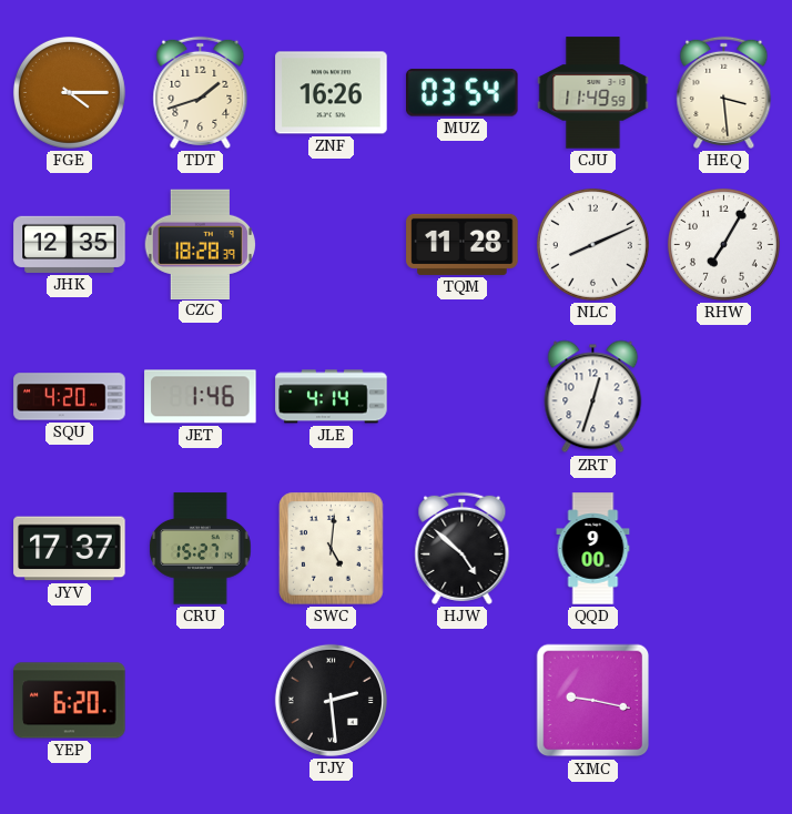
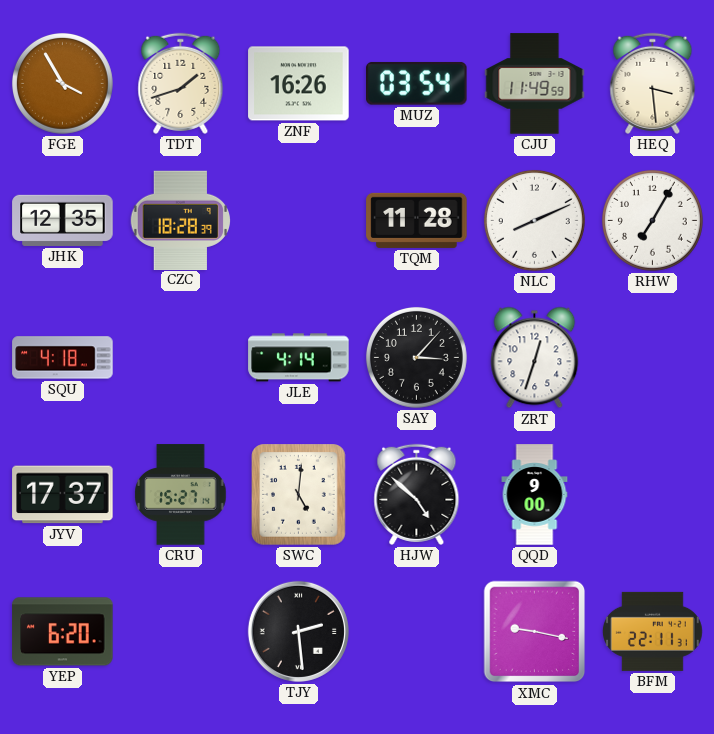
FGE: 4:15 -> 3:55
SQU: 4:20 -> 4:18
JET: 1:46 -> none
SAY: none -> 3:07
BFM: none -> 22:11
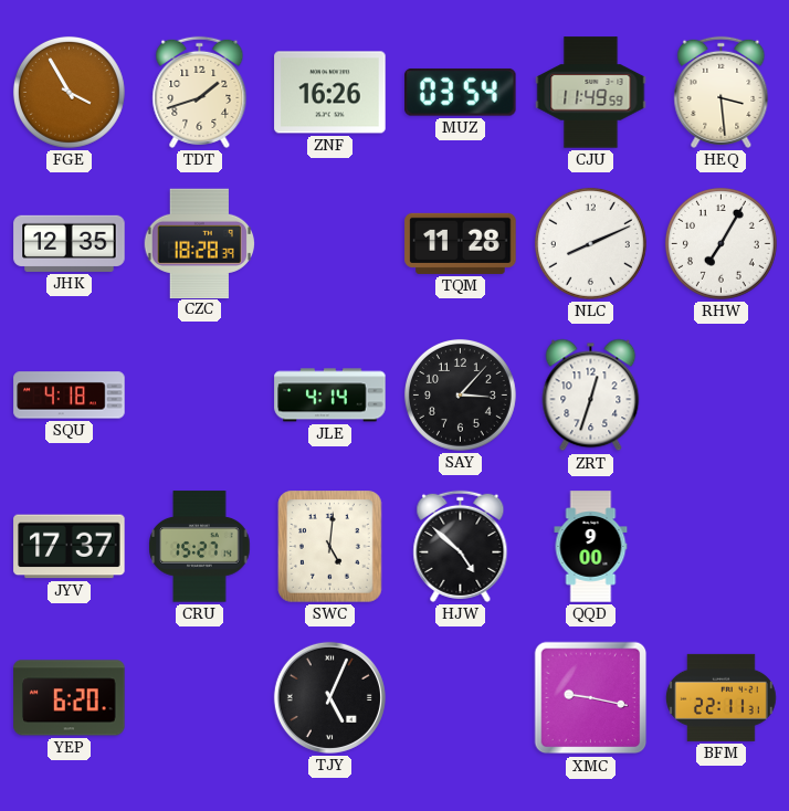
TJY: 2:29 -> 5:04
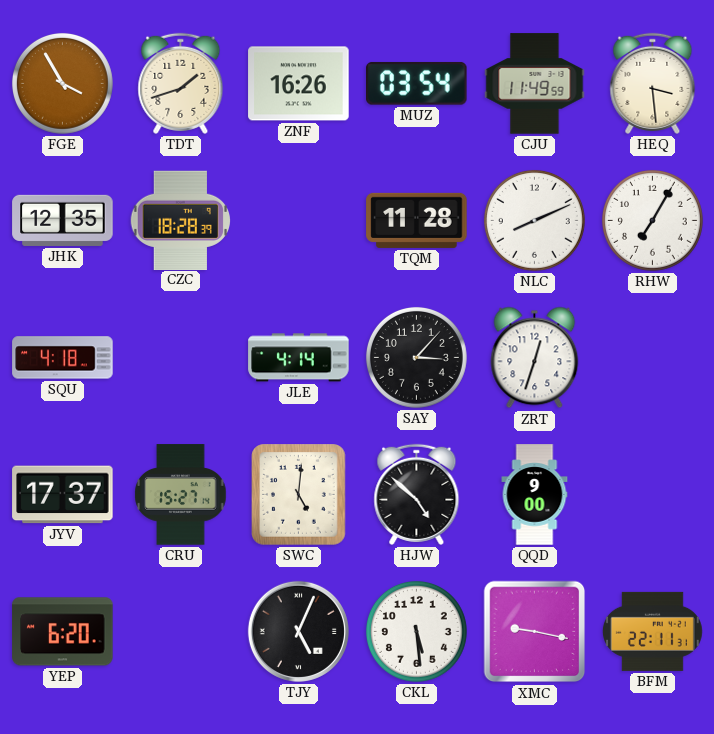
CKL: none -> 5:29
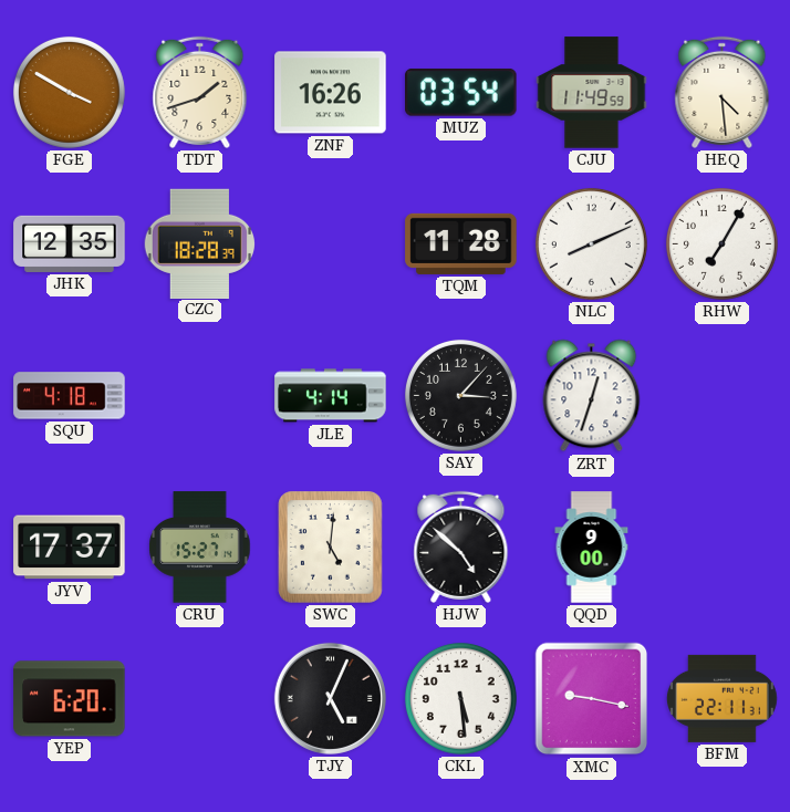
FGE: 3:55 -> 3:50
HEQ: 3:29 -> 4:29
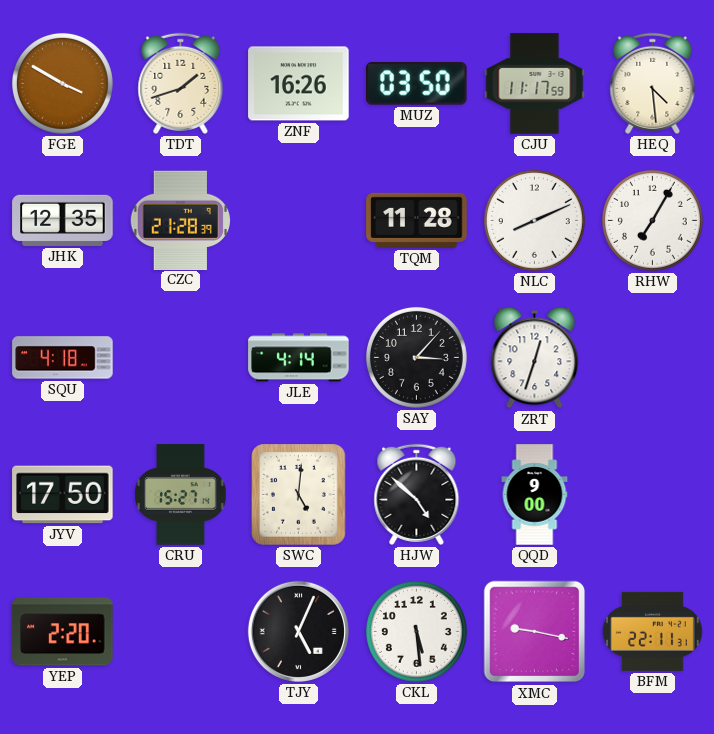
MUZ: 03:54 -> 03:50
CJU: 11:49 -> 11:17
CZC: 18:28 -> 21:28
JYV: 17:37 -> 17:50
YEP: 6:20 -> 2:20
